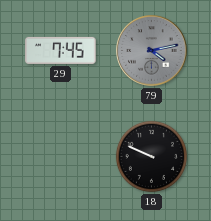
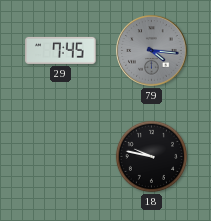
79: 4:13 -> 4:16
18: 9:49 -> 9:47
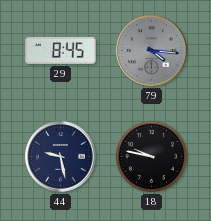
29: 7:45 -> 8:45
44: none -> 9:28
